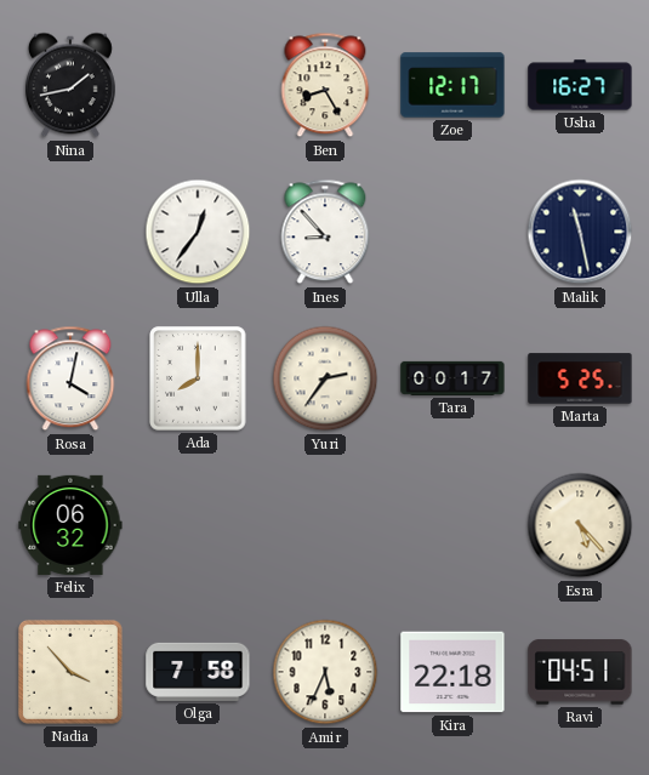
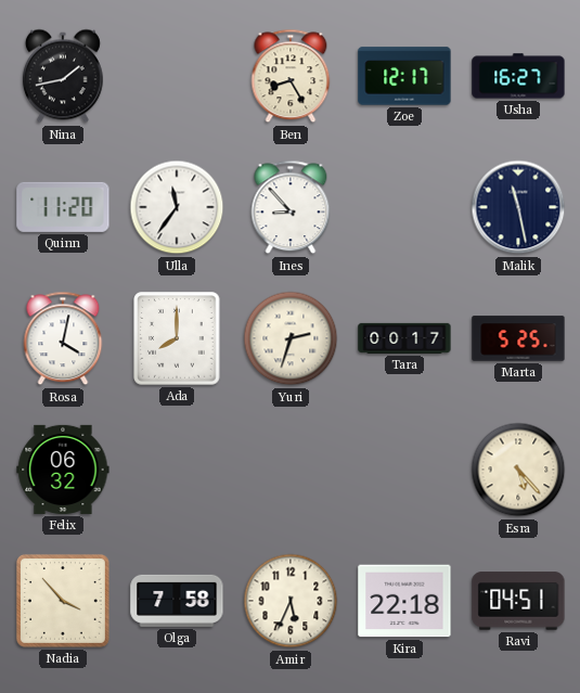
Quinn: none -> 11:20
Ulla: 12:36 -> 11:36
Yuri: 2:36 -> 2:33
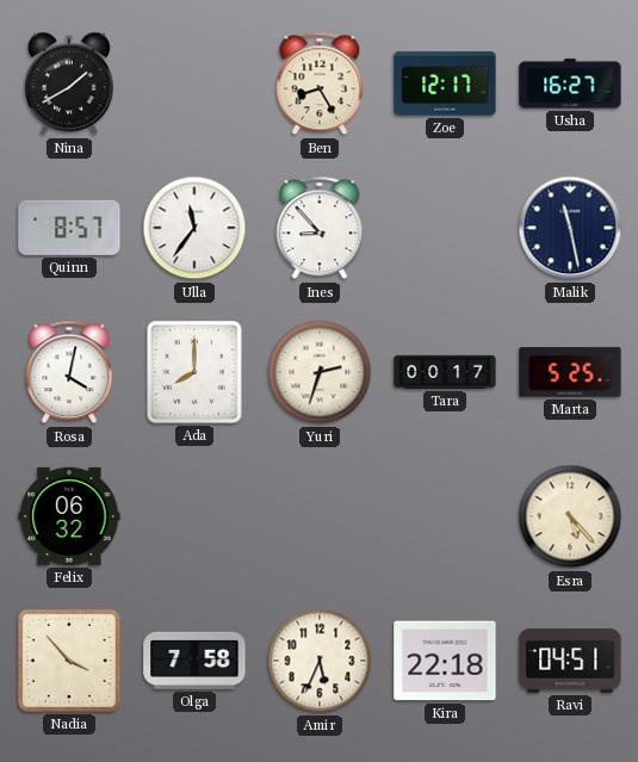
Nina: 1:43 -> 1:40
Quinn: 11:20 -> 8:57
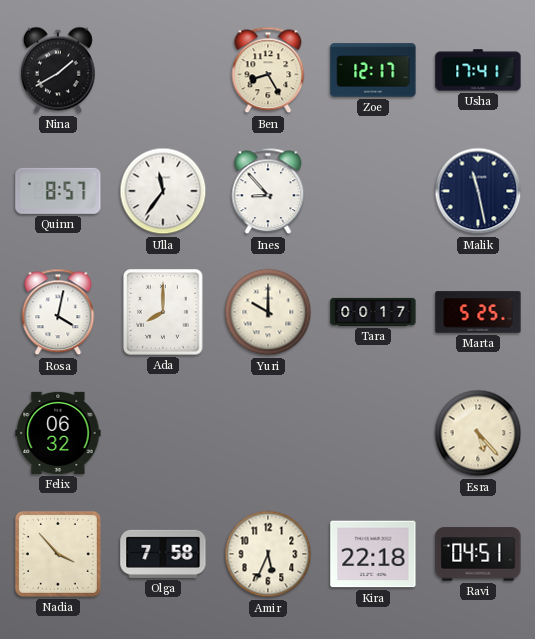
Usha: 16:27 -> 17:41
Yuri: 2:33 -> 10:00
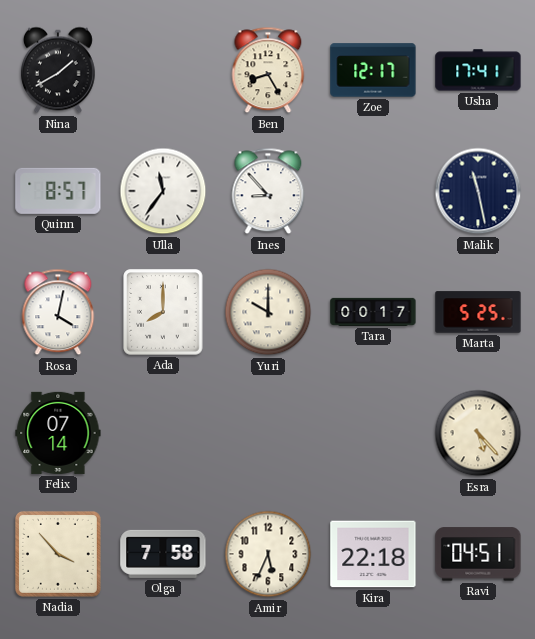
Felix: 06:32 -> 07:14
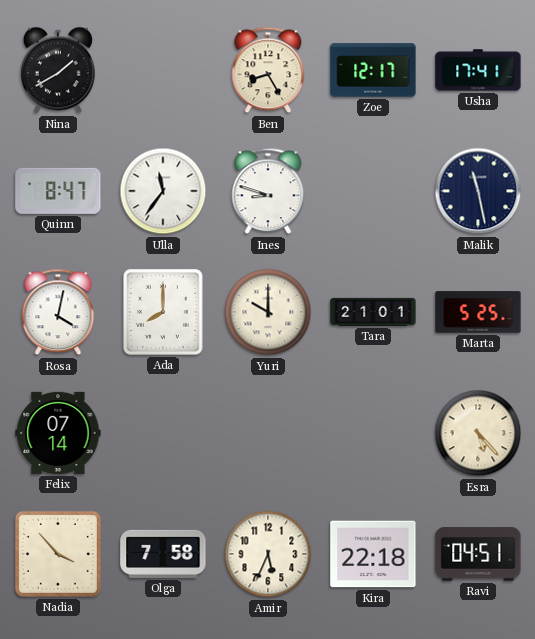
Quinn: 8:57 -> 8:47
Ines: 8:53 -> 8:48
Tara: 00:17 -> 21:01
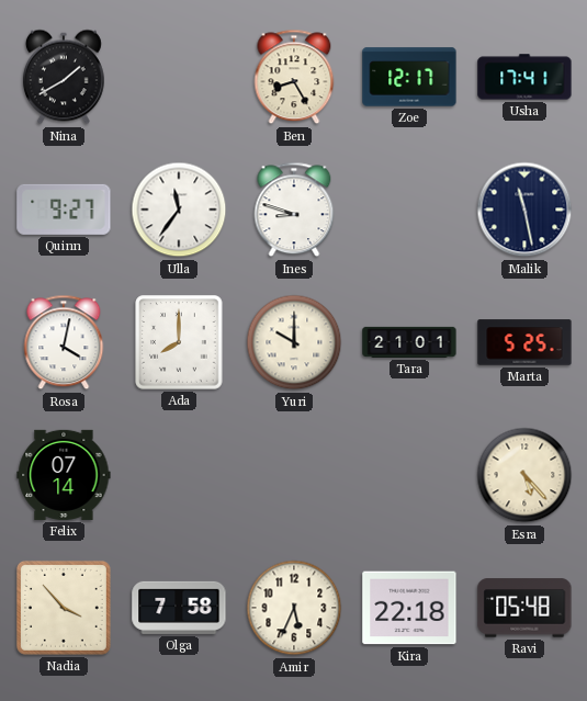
Quinn: 8:47 -> 9:27
Ravi: 04:51 -> 05:48
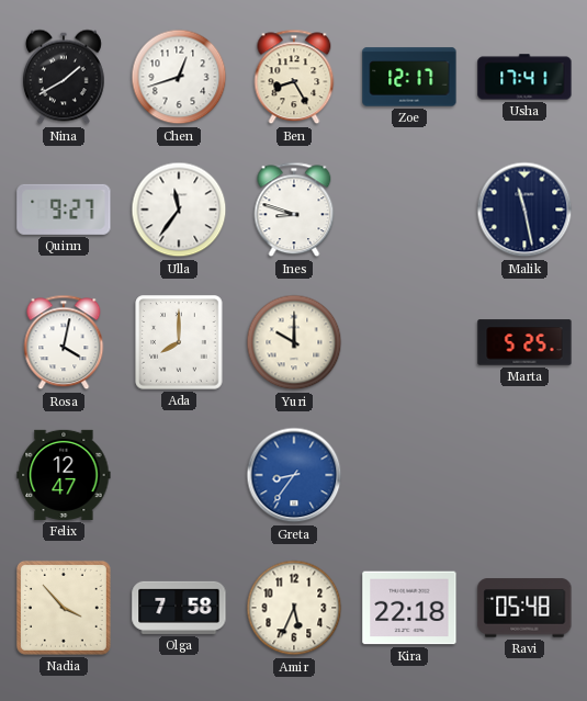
Chen: none -> 12:42
Tara: 21:01 -> none
Felix: 07:14 -> 12:47
Greta: none -> 8:36
Esra: 5:23 -> none
